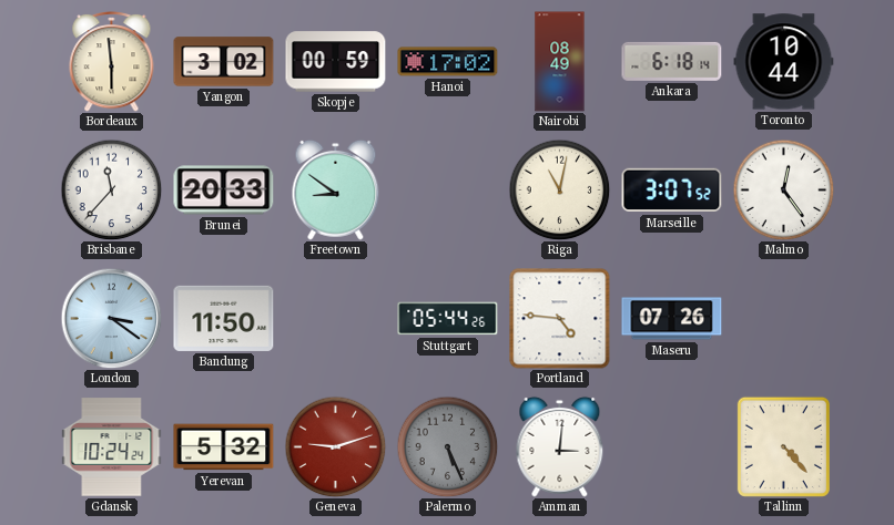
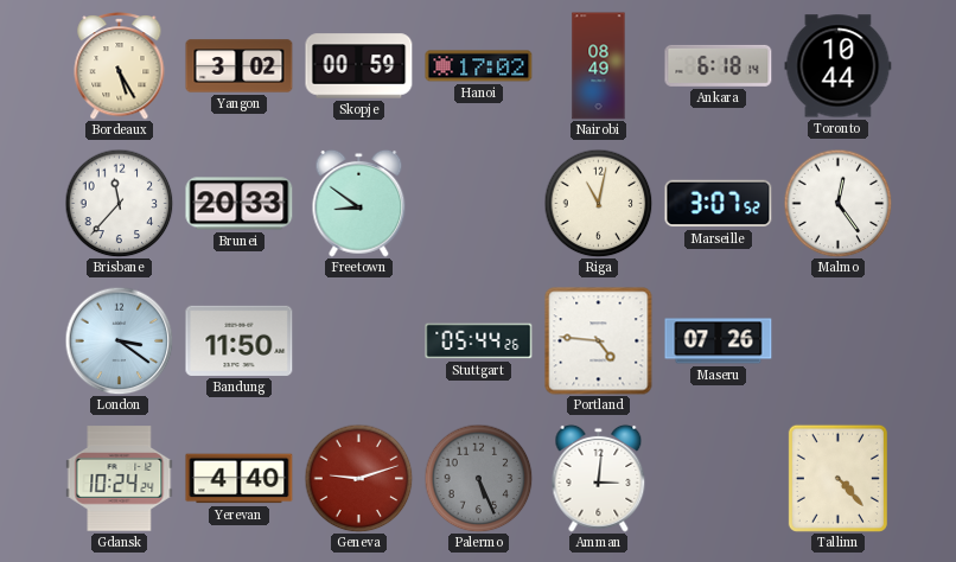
Bordeaux: 5:59 -> 5:25
Yerevan: 5:32 -> 4:40
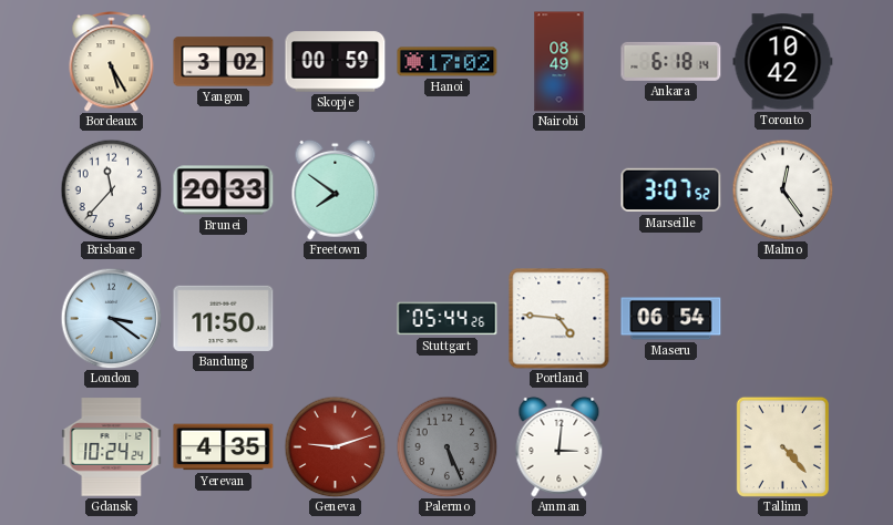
Toronto: 10:44 -> 10:42
Freetown: 8:51 -> 7:51
Riga: 11:02 -> none
Maseru: 07:26 -> 06:54
Yerevan: 4:40 -> 4:35
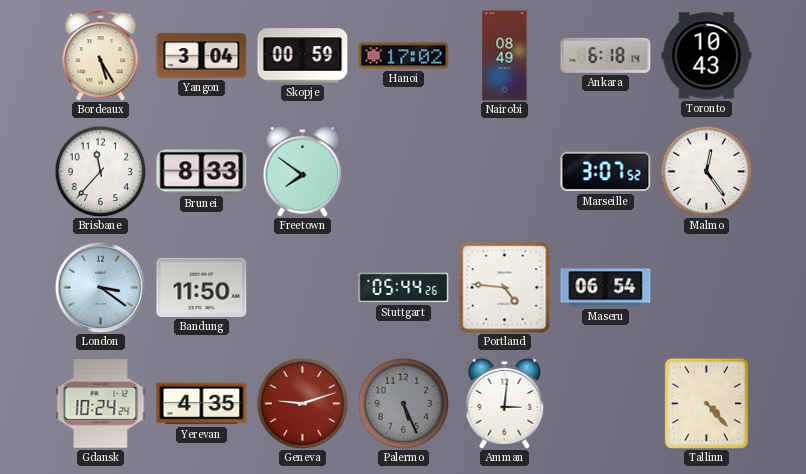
Yangon: 3:02 -> 3:04
Toronto: 10:42 -> 10:43
Brunei: 20:33 -> 8:33
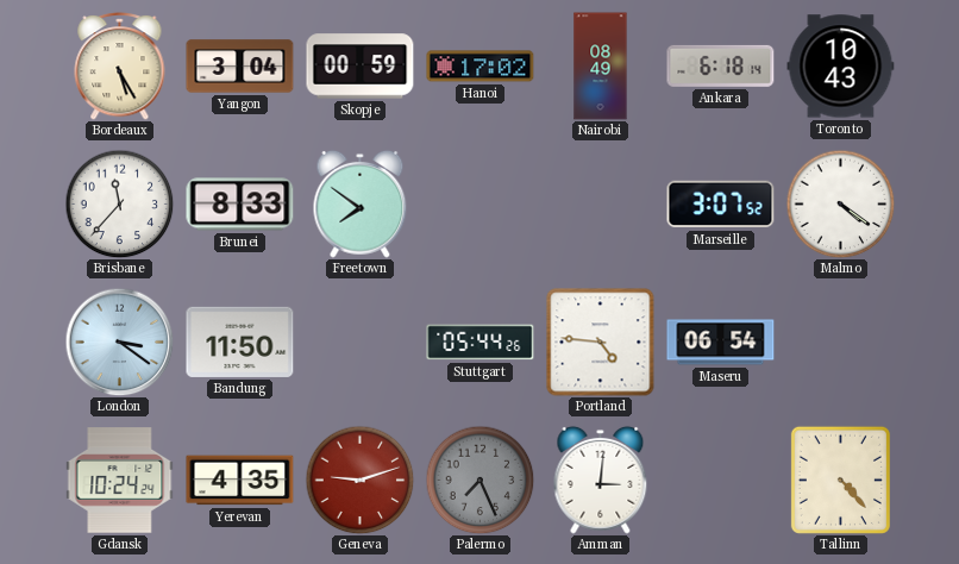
Malmo: 12:24 -> 4:21
Palermo: 5:26 -> 7:26
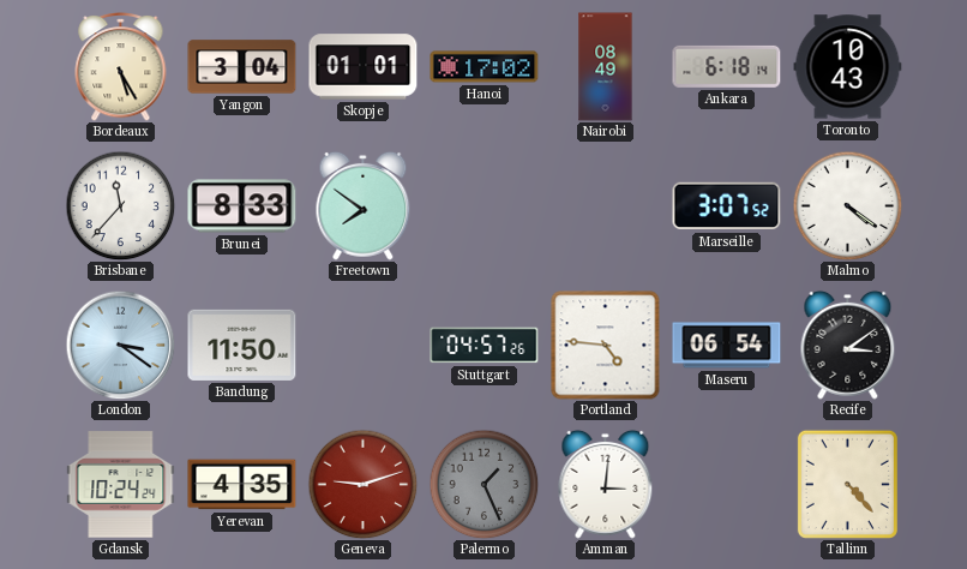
Skopje: 00:59 -> 01:01
Stuttgart: 05:44 -> 04:57
Recife: none -> 3:09
Palermo: 7:26 -> 1:26
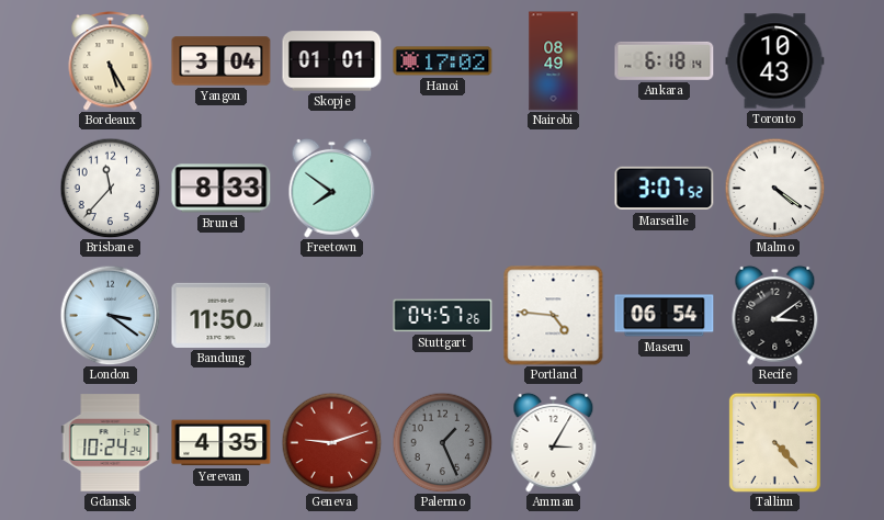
Amman: 3:01 -> 3:05
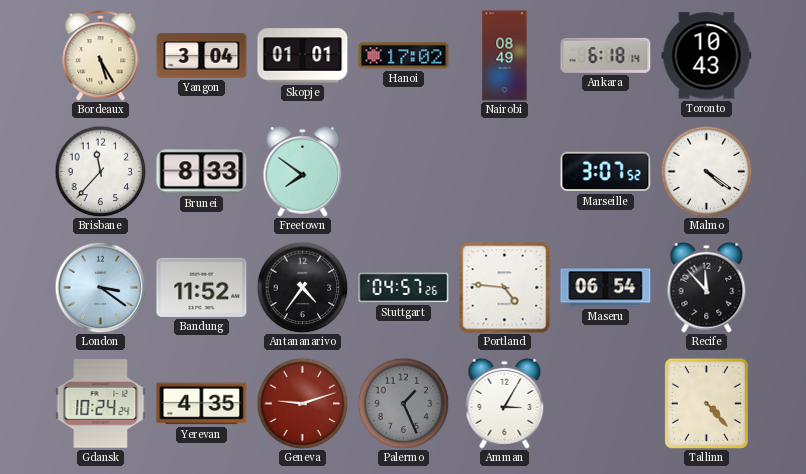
Bandung: 11:50 -> 11:52
Antananarivo: none -> 4:36
Recife: 3:09 -> 11:53
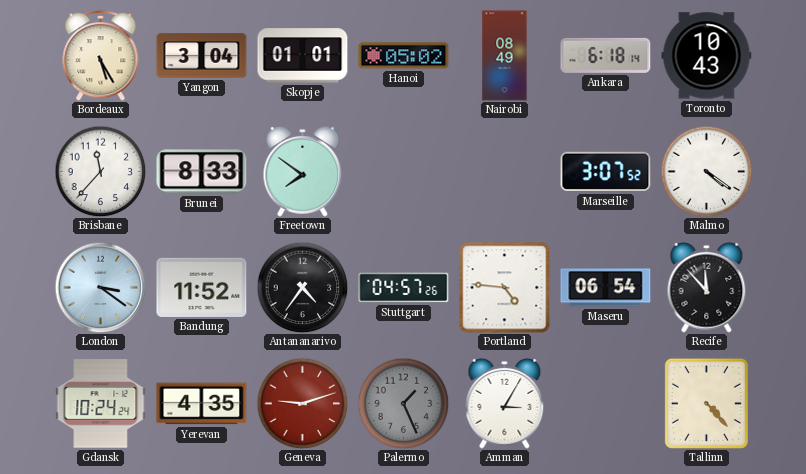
Hanoi: 17:02 -> 05:02
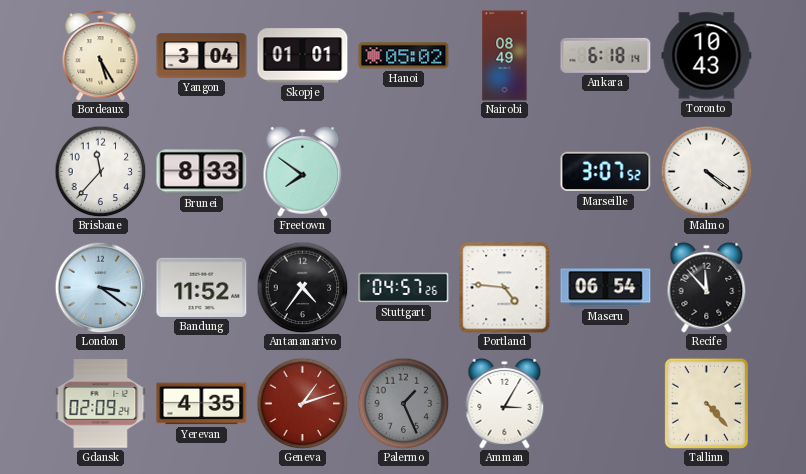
Gdansk: 10:24 -> 02:09
Geneva: 9:12 -> 1:12
